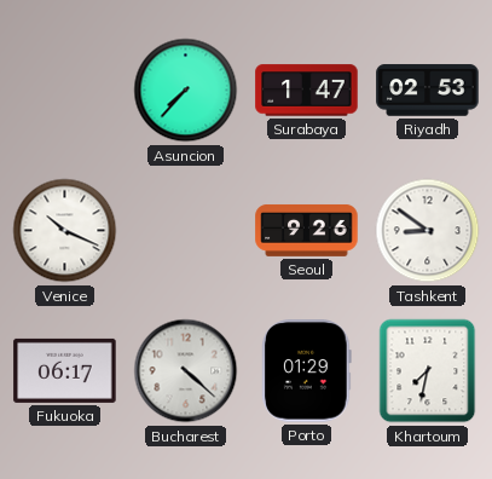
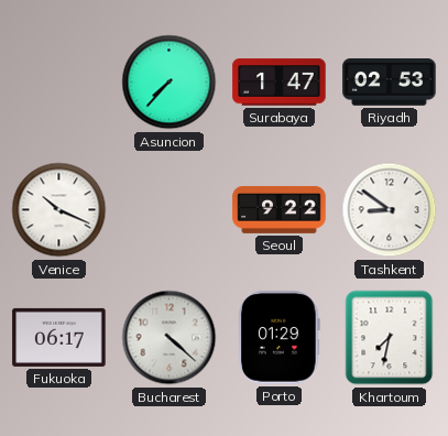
Seoul: 9:26 -> 9:22
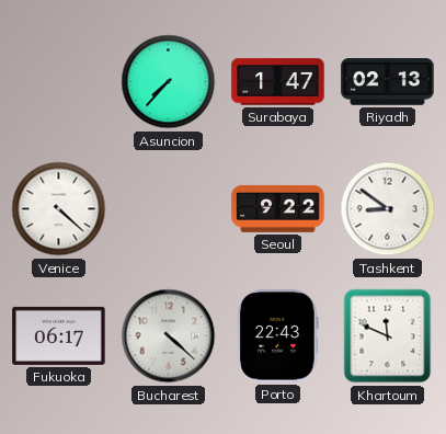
Riyadh: 02:53 -> 02:13
Venice: 10:19 -> 4:22
Porto: 01:29 -> 22:43
Khartoum: 7:32 -> 11:49
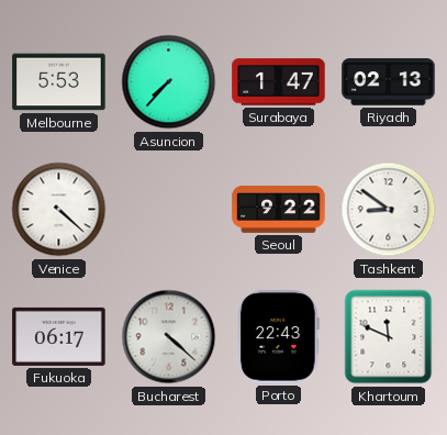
Melbourne: none -> 5:53
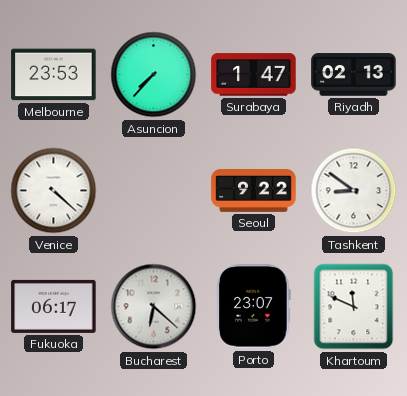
Melbourne: 5:53 -> 23:53
Bucharest: 4:22 -> 6:22
Porto: 22:43 -> 23:07
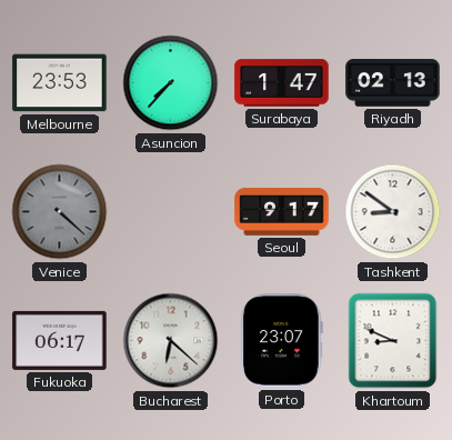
Venice dial: white -> grey
Seoul: 9:22 -> 9:17
Khartoum: 11:49 -> 8:49
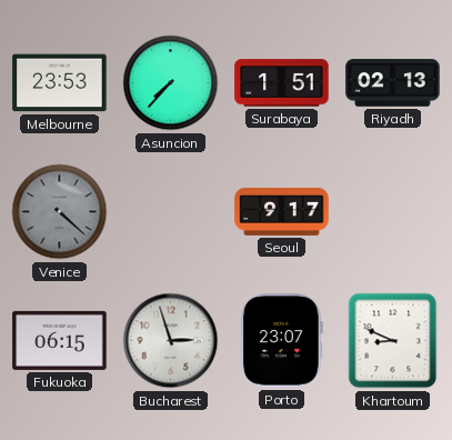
Surabaya: 1:47 -> 1:51
Tashkent: 8:51 -> none
Fukuoka: 06:17 -> 06:15
Bucharest: 6:22 -> 2:57
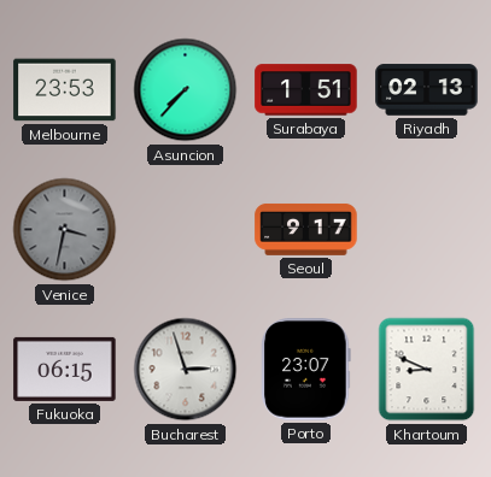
Venice: 4:22 -> 3:32
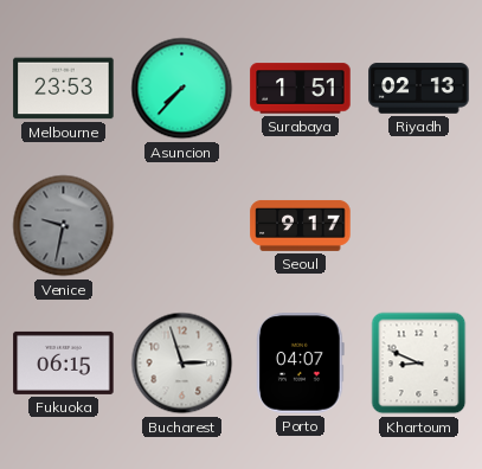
Venice: 3:32 -> 9:32
Porto: 23:07 -> 04:07
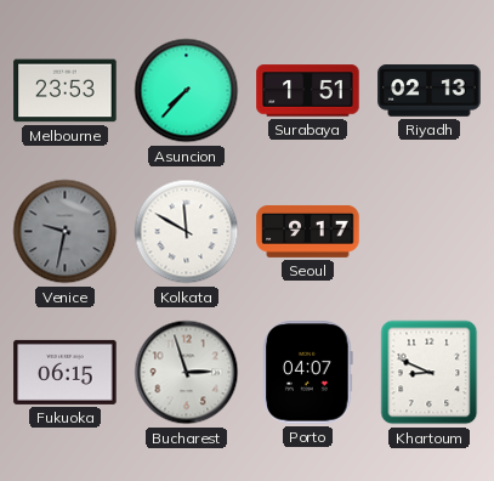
Kolkata: none -> 11:50
